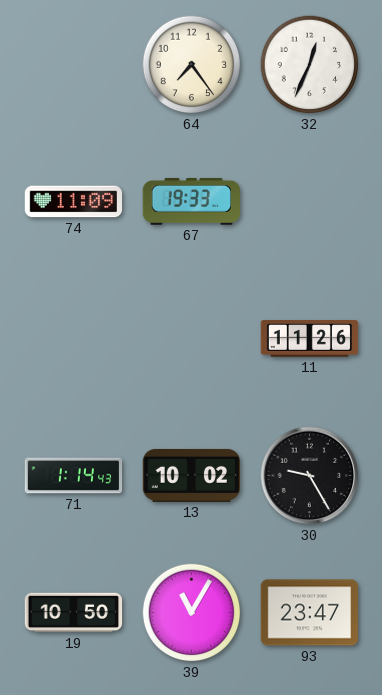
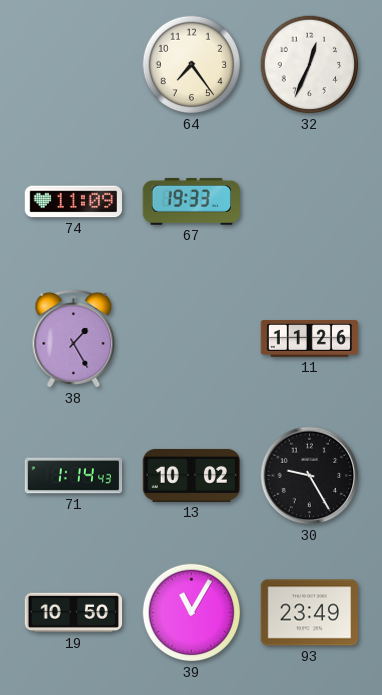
38: none -> 1:25
93: 23:47 -> 23:49
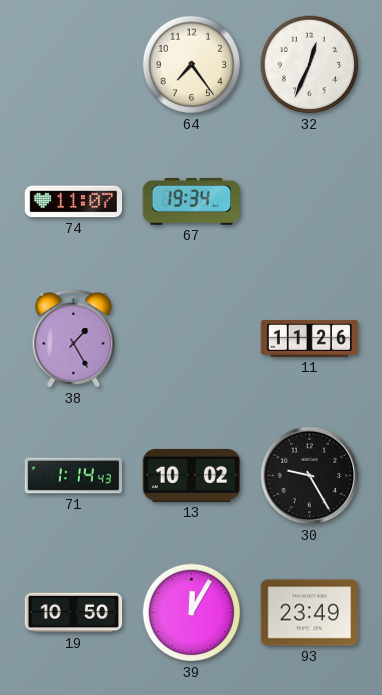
74: 11:09 -> 11:07
67: 19:33 -> 19:34
39: 11:05 -> 12:05
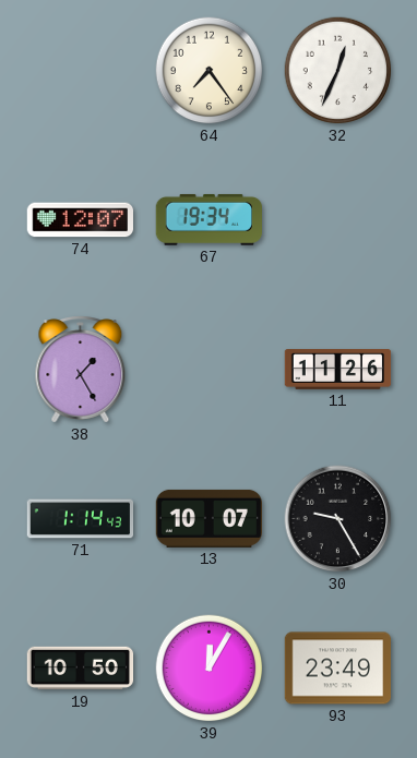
74: 11:07 -> 12:07
13: 10:02 -> 10:07
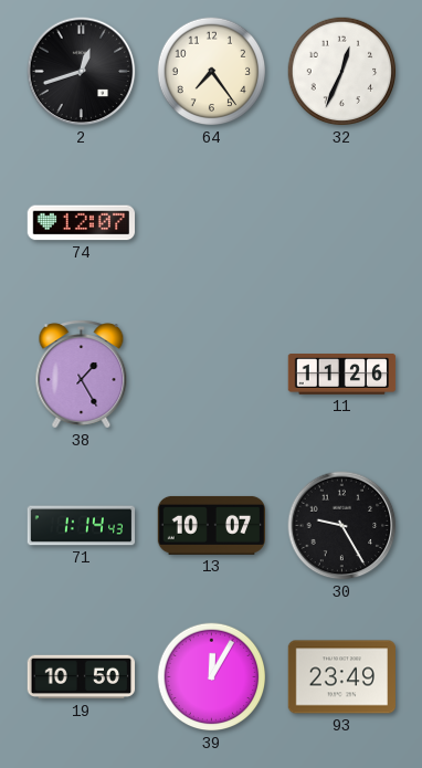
2: none -> 12:42
67: 19:34 -> none
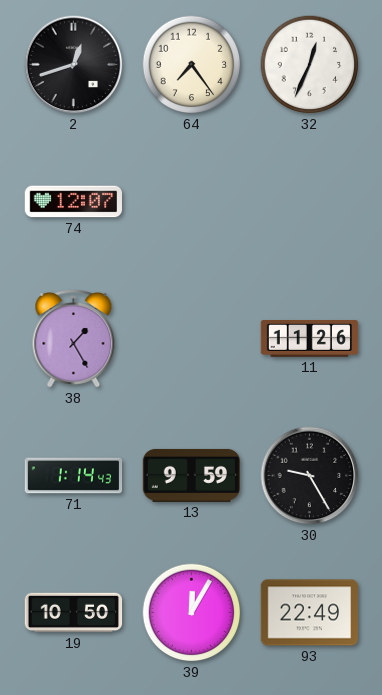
13: 10:07 -> 9:59
93: 23:49 -> 22:49
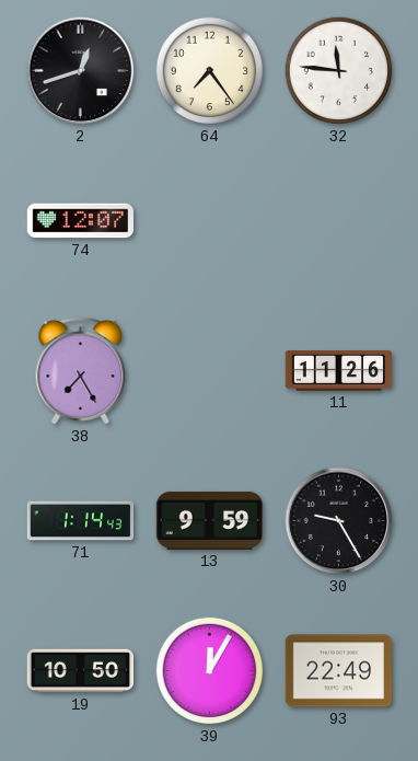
32: 12:34 -> 11:46
38: 1:25 -> 7:25
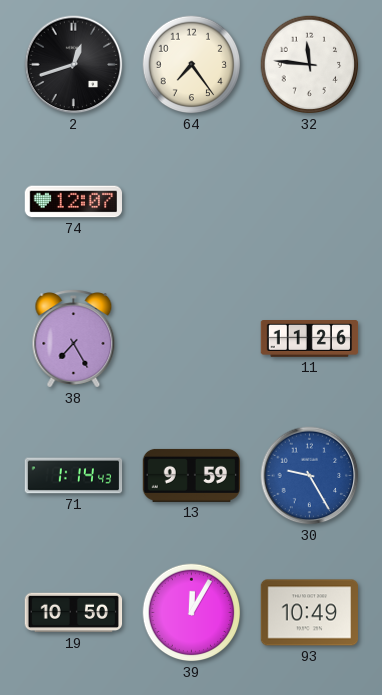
30 dial: black -> blue
93: 22:49 -> 10:49
